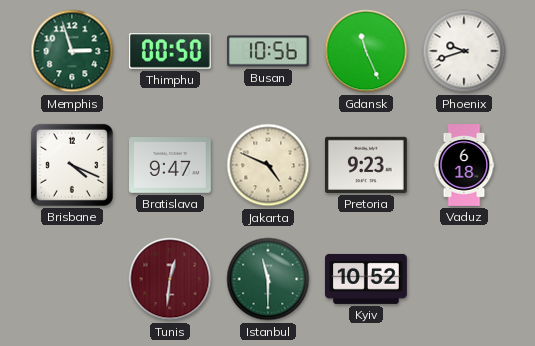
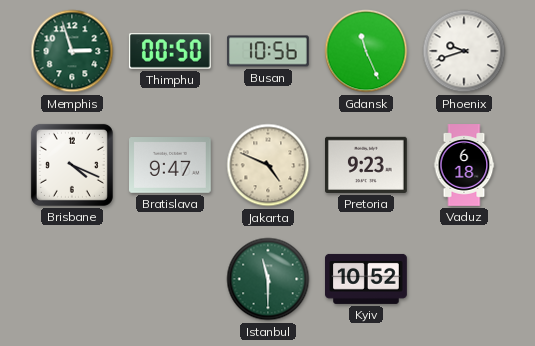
Tunis: 12:31 -> none
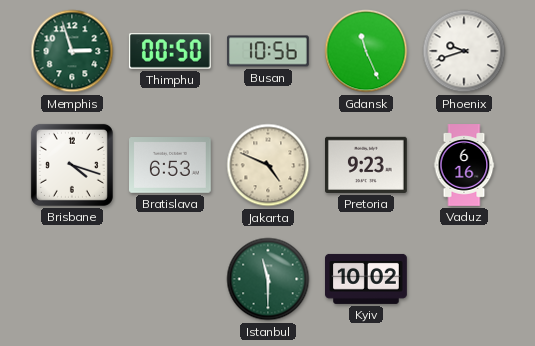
Brisbane: 4:19 -> 4:18
Bratislava: 9:47 -> 6:53
Vaduz: 6:18 -> 6:16
Kyiv: 10:52 -> 10:02
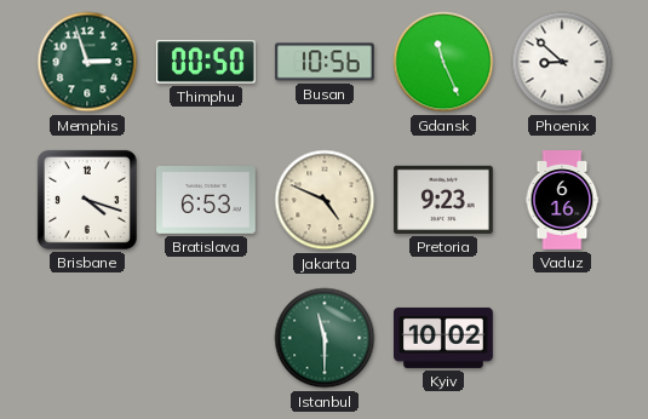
Phoenix: 9:42 -> 8:52
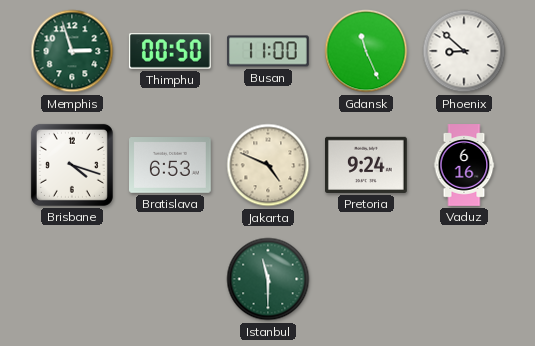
Busan: 10:56 -> 11:00
Pretoria: 9:23 -> 9:24
Kyiv: 10:02 -> none
